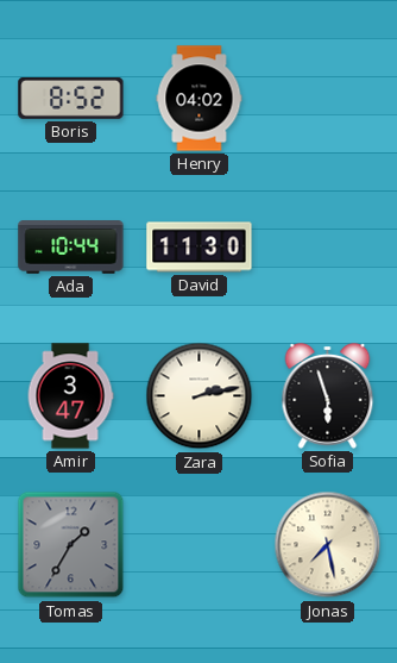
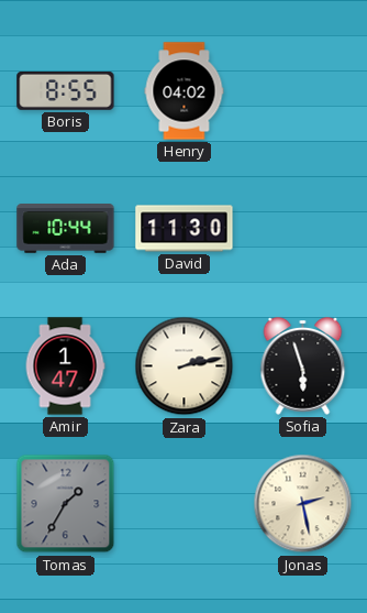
Boris: 8:52 -> 8:55
Amir: 3:47 -> 1:47
Jonas: 7:28 -> 2:28
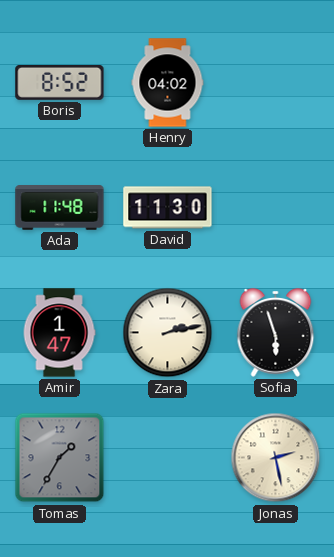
Boris: 8:55 -> 8:52
Ada: 10:44 -> 11:48
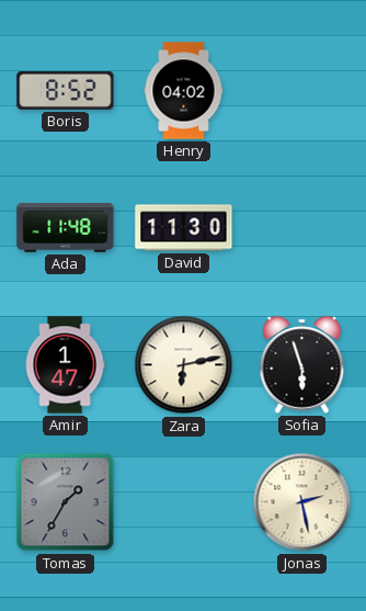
Zara: 2:13 -> 6:13
